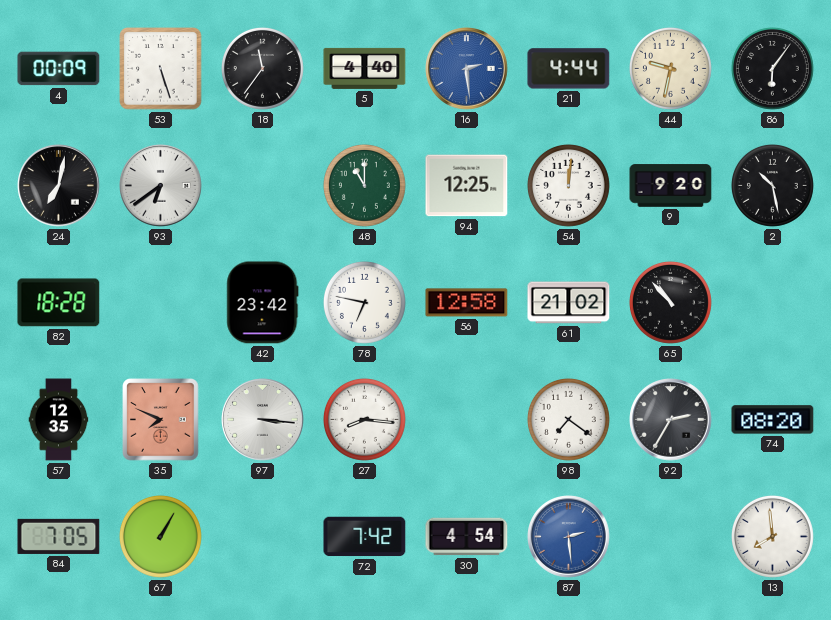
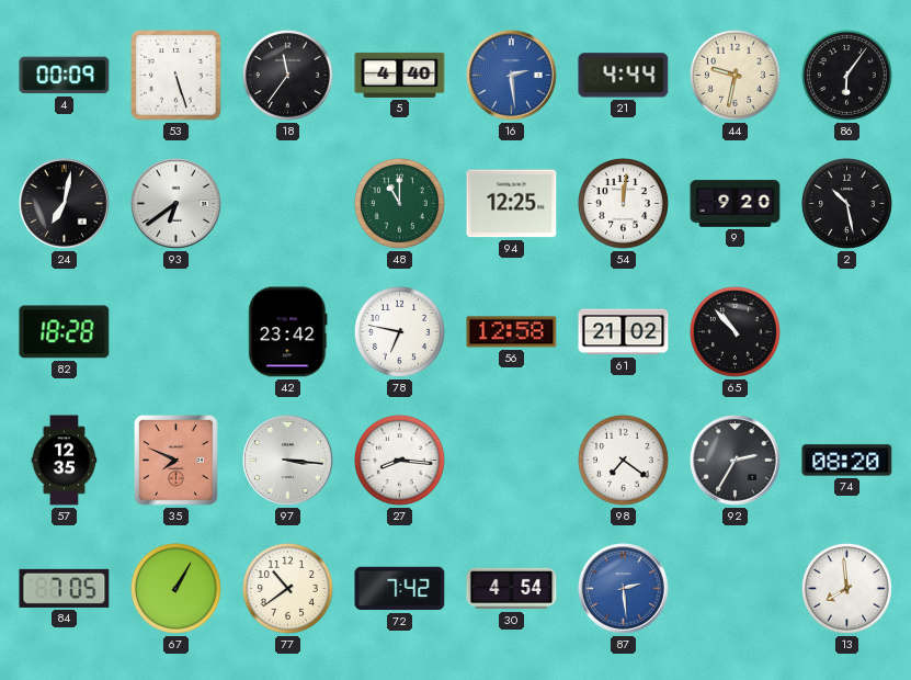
77: none -> 10:39
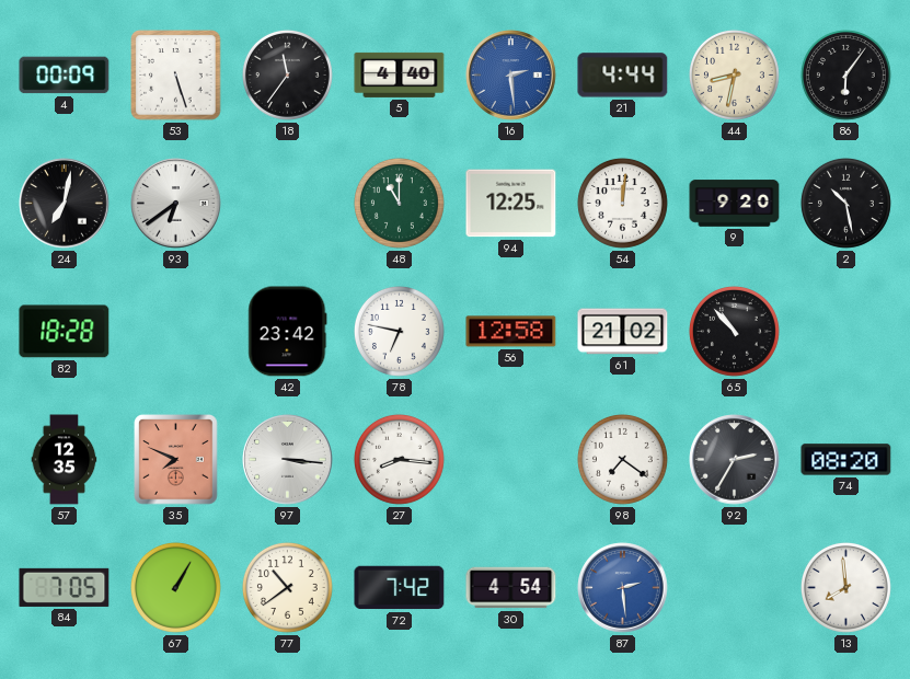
44: 9:32 -> 8:32
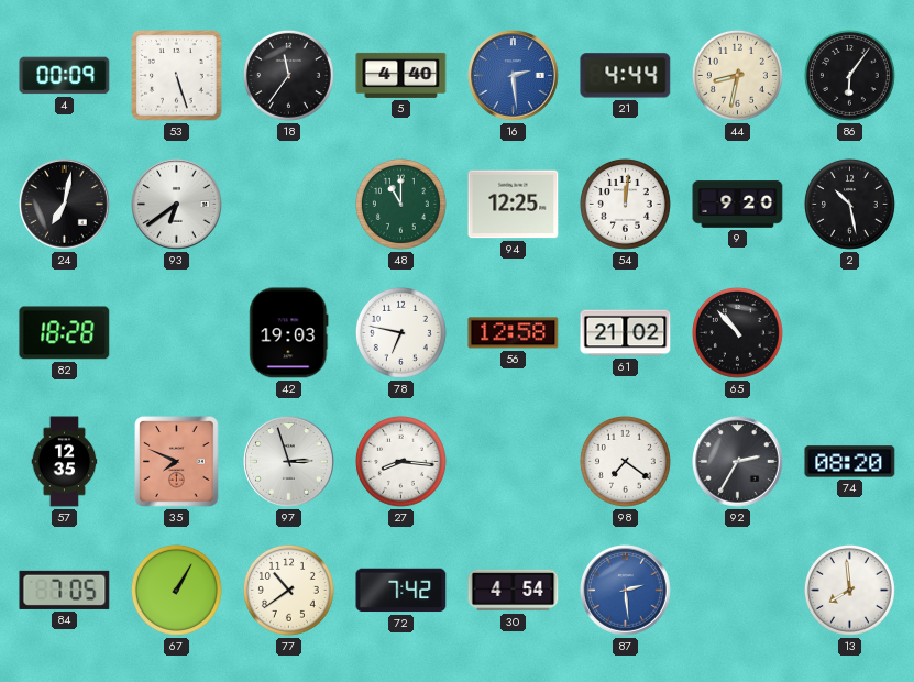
42: 23:42 -> 19:03
97: 3:16 -> 2:57
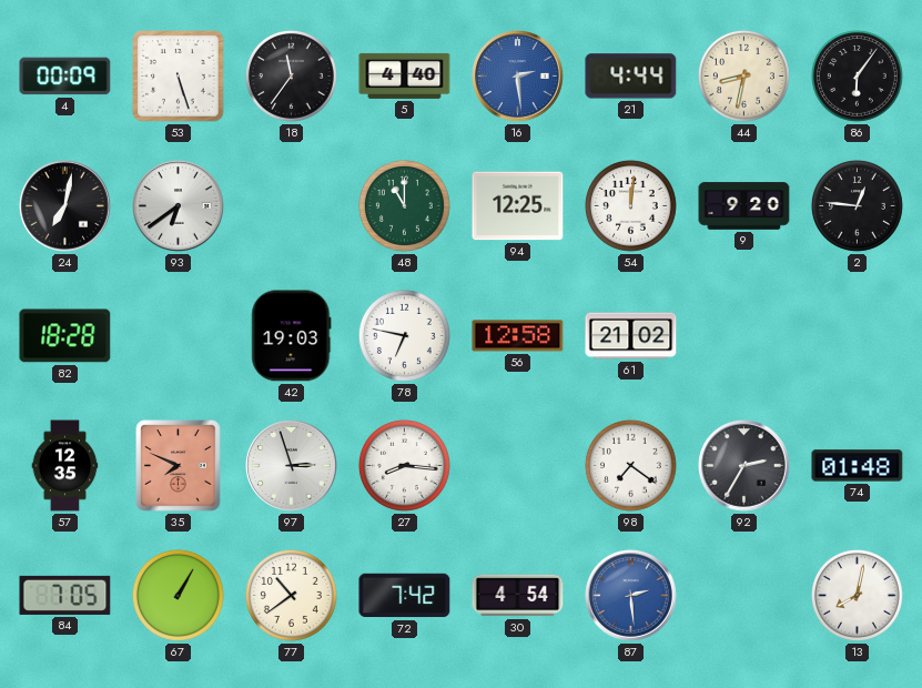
2: 10:28 -> 12:46
65: 10:53 -> none
74: 08:20 -> 01:48
13: 7:59 -> 8:02
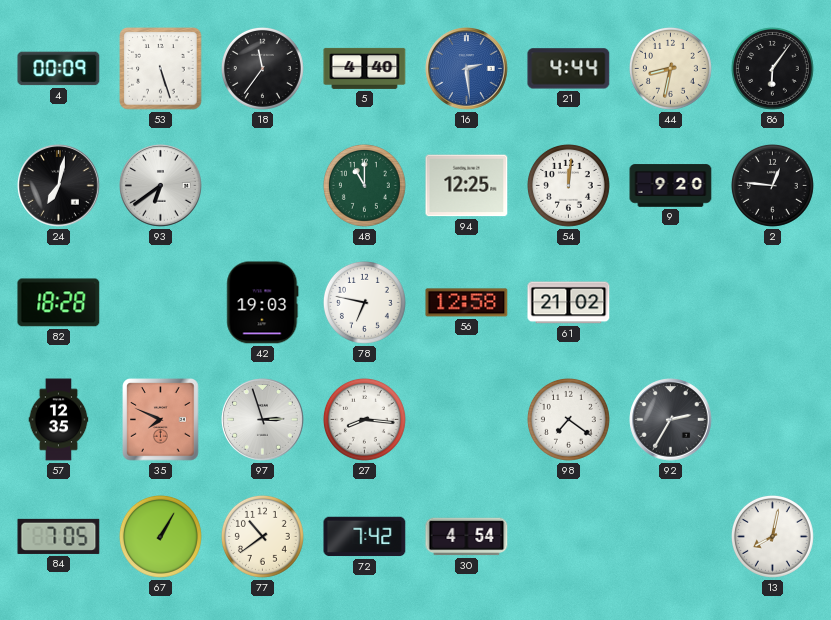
74: 01:48 -> none
87: 2:29 -> none
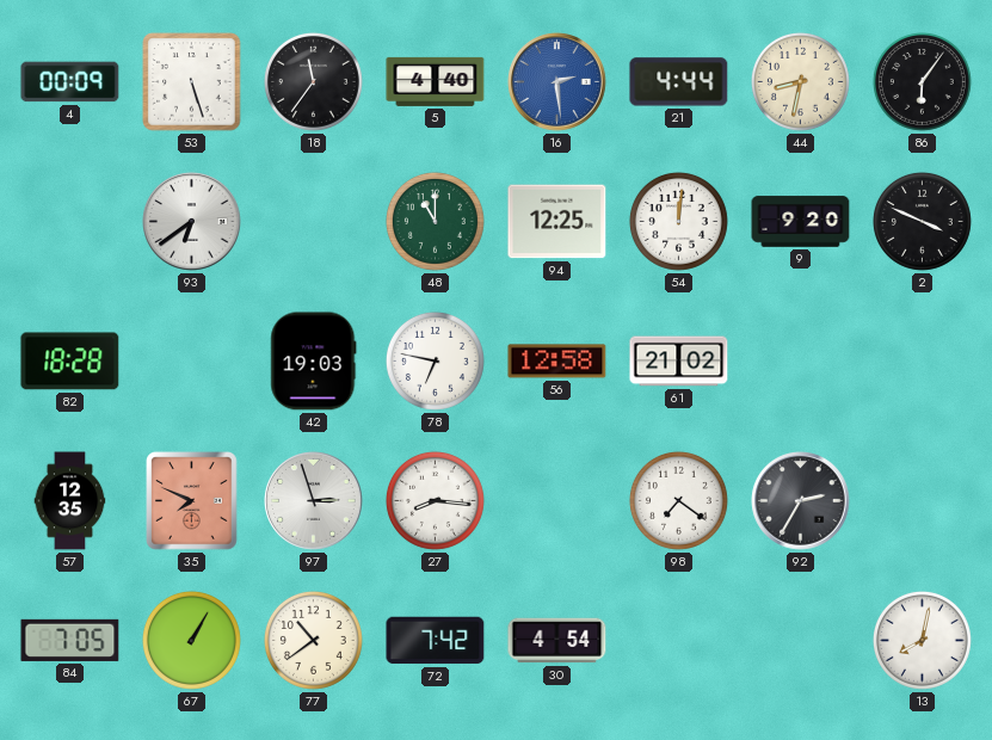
24: 7:02 -> none
2: 12:46 -> 3:49
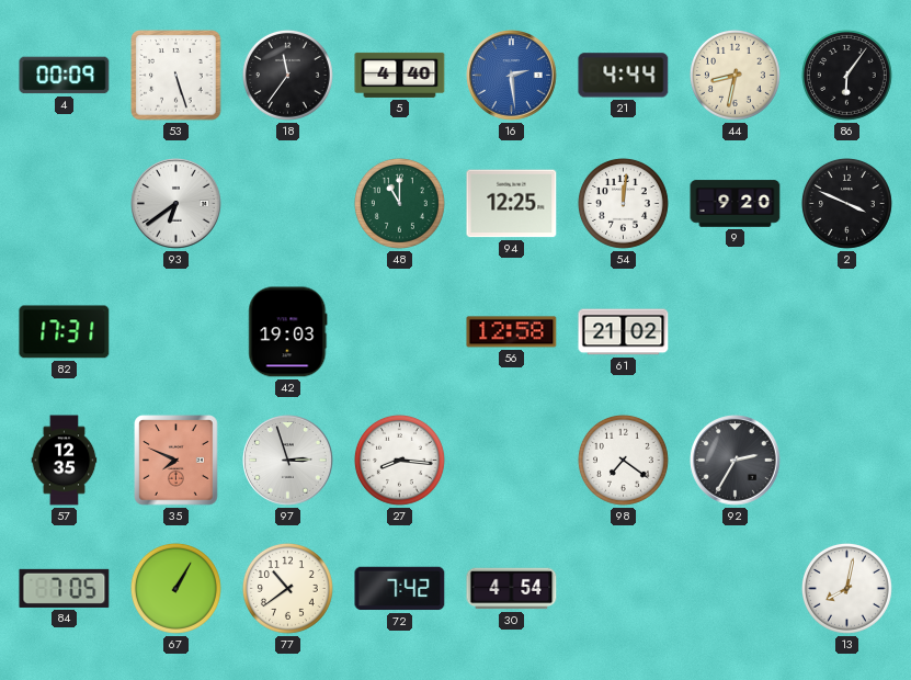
82: 18:28 -> 17:31
78: 6:47 -> none
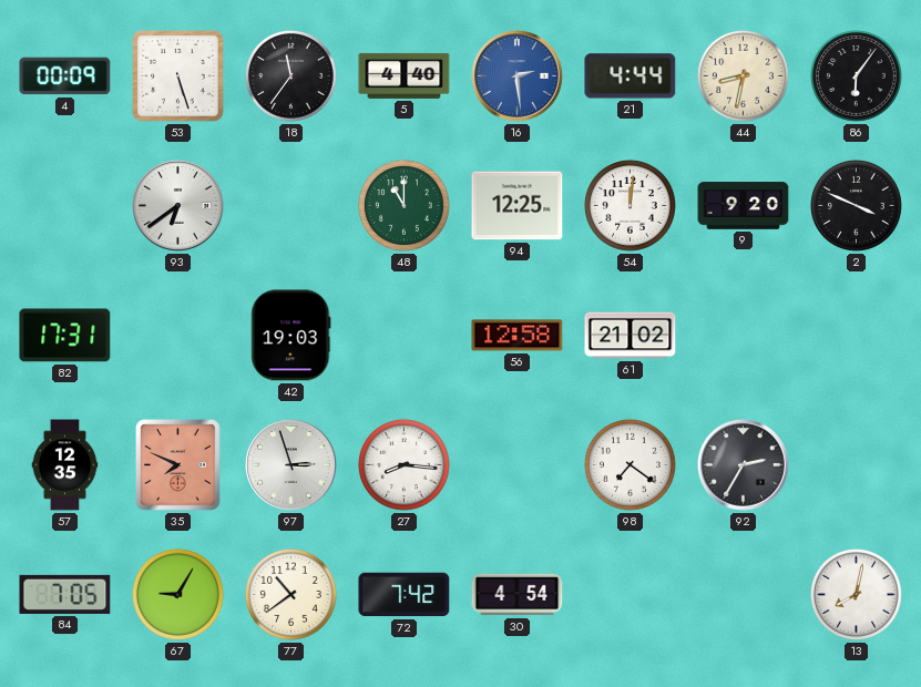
67: 1:05 -> 9:05
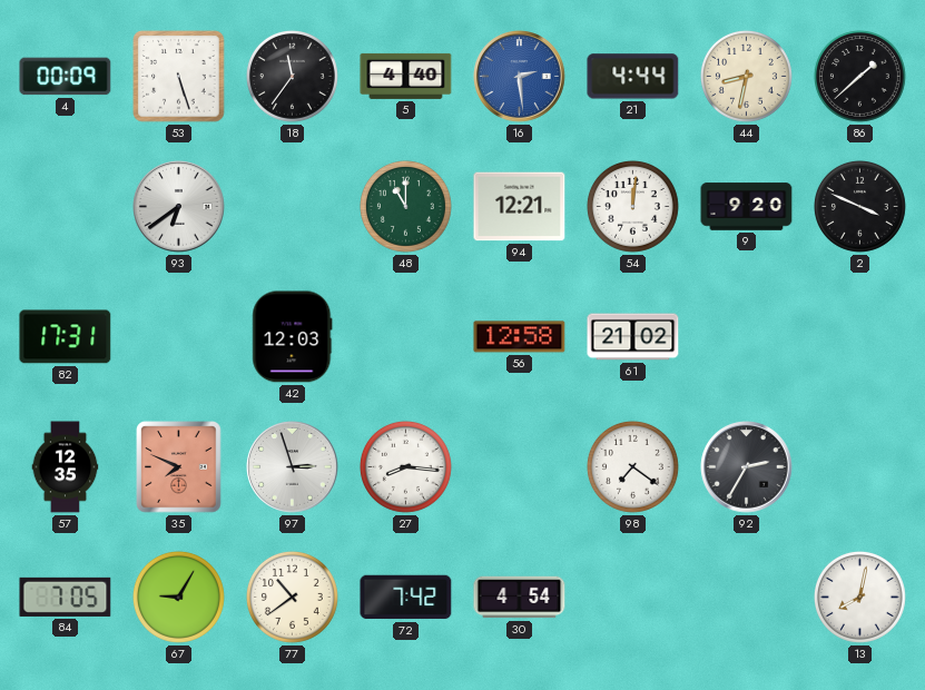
86: 6:06 -> 1:38
94: 12:25 -> 12:21
42: 19:03 -> 12:03
